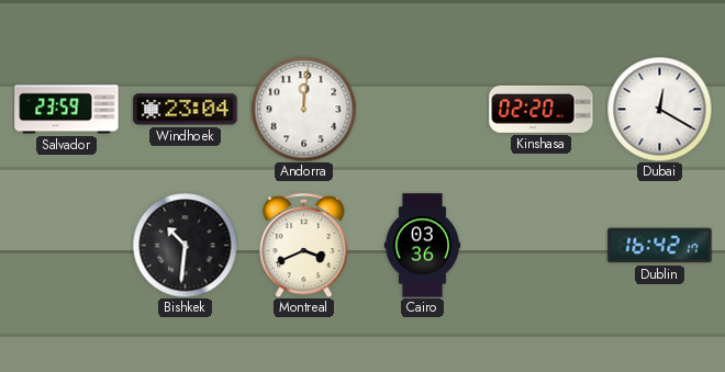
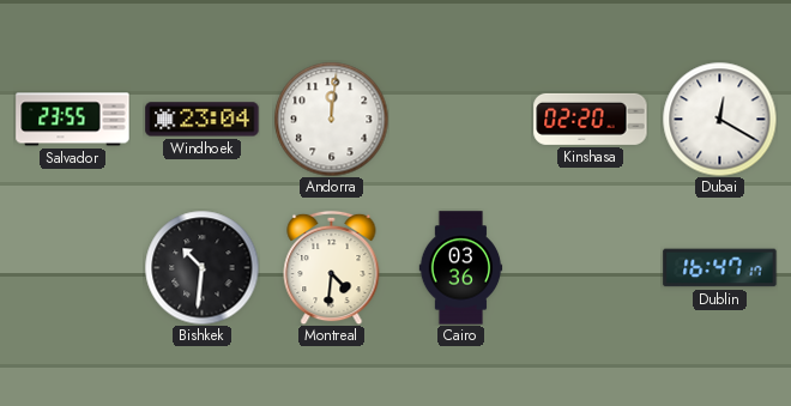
Salvador: 23:59 -> 23:55
Montreal: 3:41 -> 4:31
Dublin: 16:42 -> 16:47
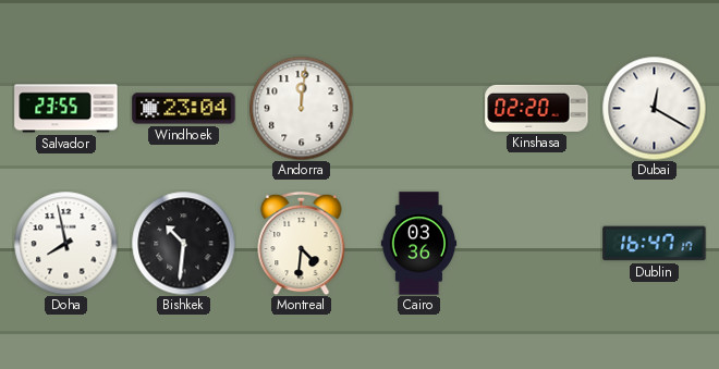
Doha: none -> 7:58
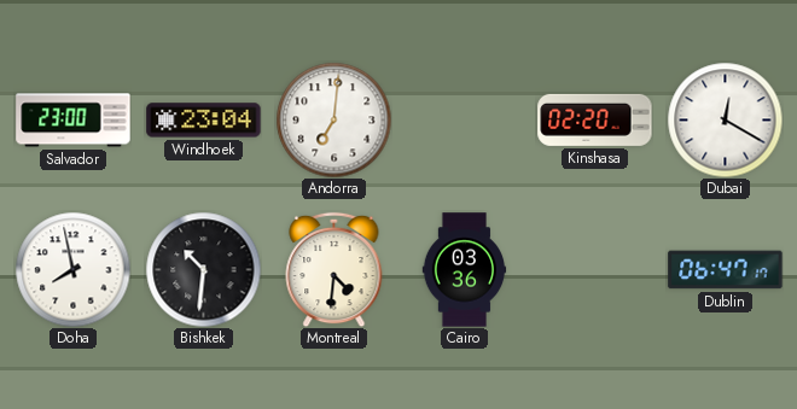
Salvador: 23:55 -> 23:00
Andorra: 12:01 -> 7:01
Dublin: 16:47 -> 06:47
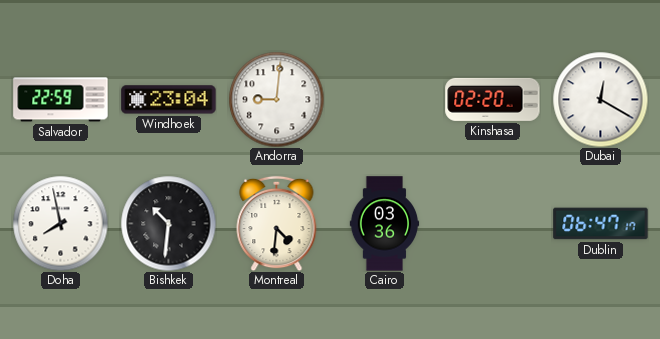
Salvador: 23:00 -> 22:59
Andorra: 7:01 -> 9:01
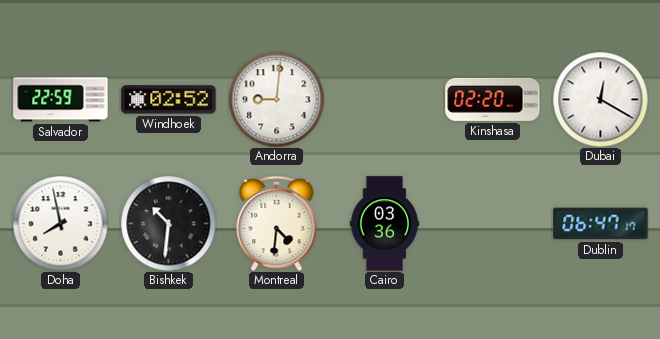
Windhoek: 23:04 -> 02:52
